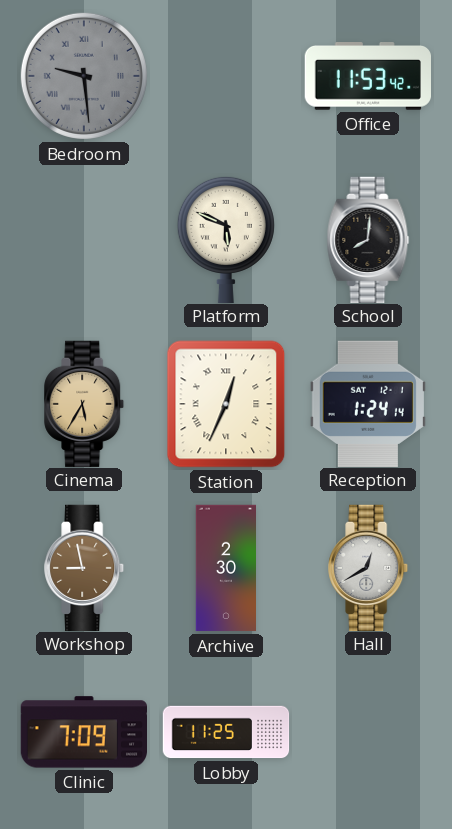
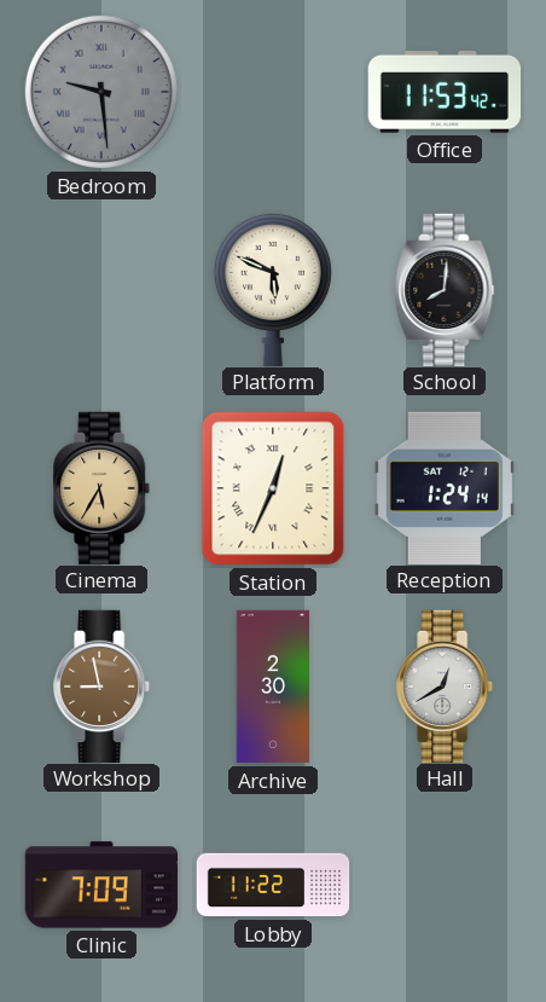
Lobby: 11:25 -> 11:22
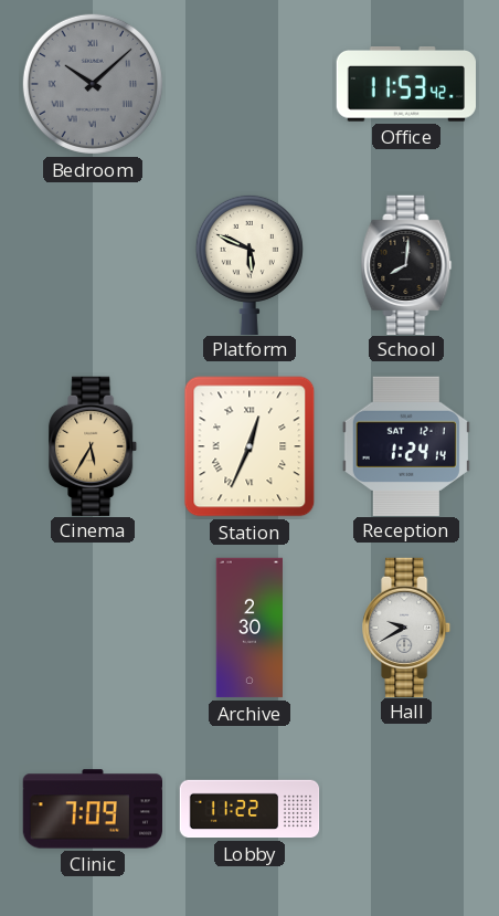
Bedroom: 9:29 -> 10:08
Workshop: 8:58 -> none
Hall: 12:40 -> 9:40
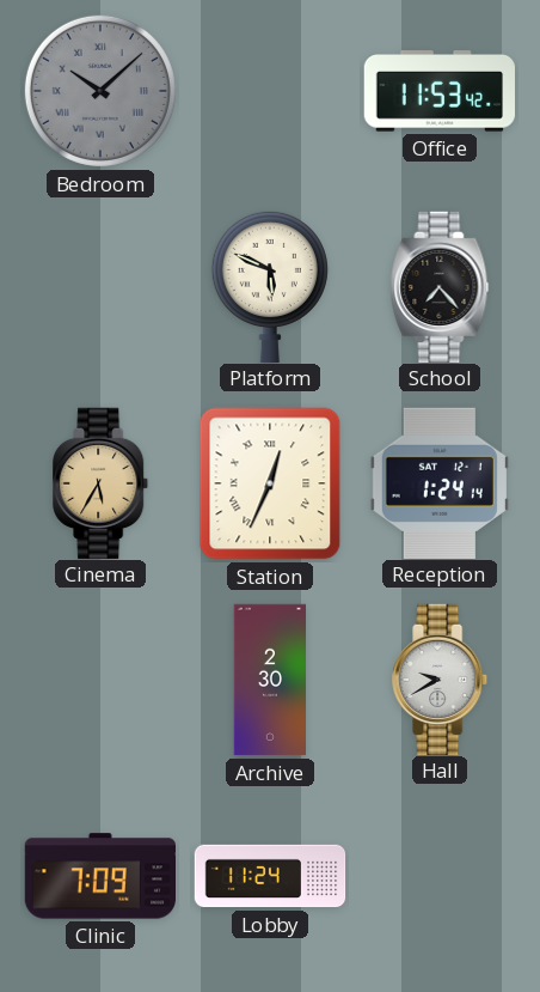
School: 8:01 -> 7:23
Lobby: 11:22 -> 11:24
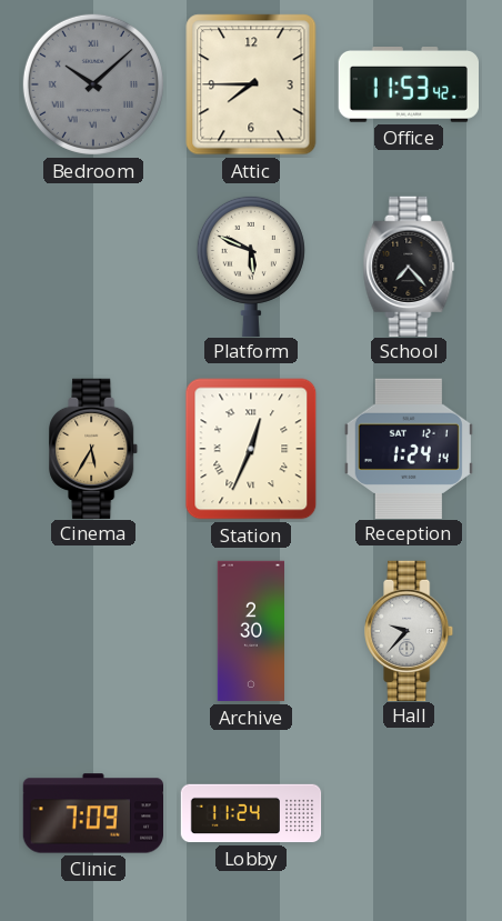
Attic: none -> 7:45
Hall: 9:40 -> 9:37
